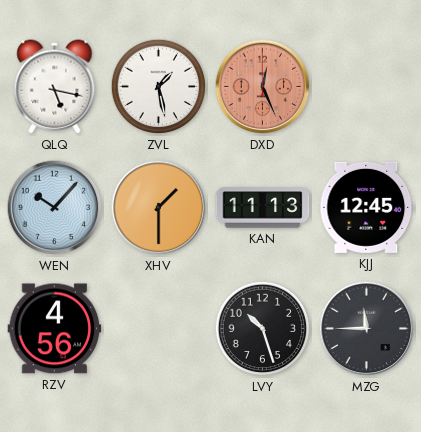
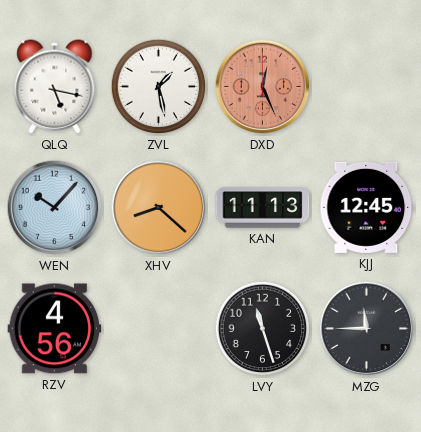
XHV: 1:30 -> 8:22
LVY: 10:27 -> 11:27
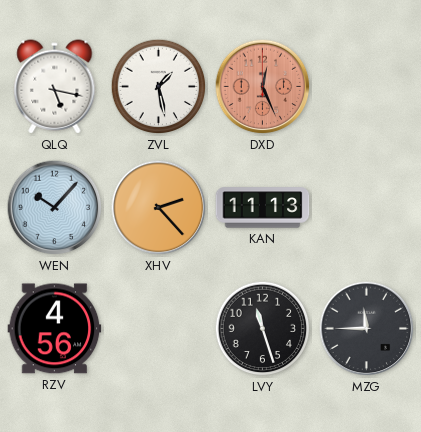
XHV: 8:22 -> 2:23
KJJ: 12:45 -> none
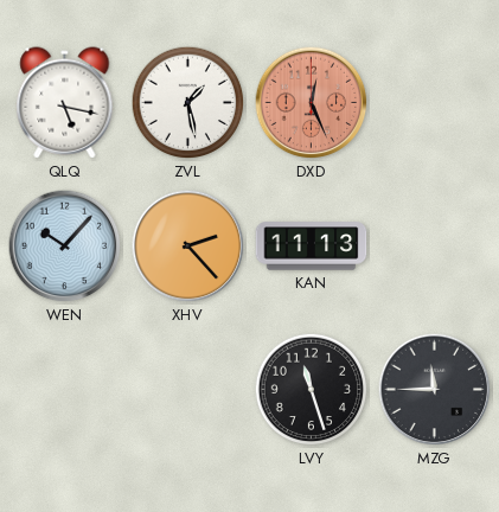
RZV: 4:56 -> none
